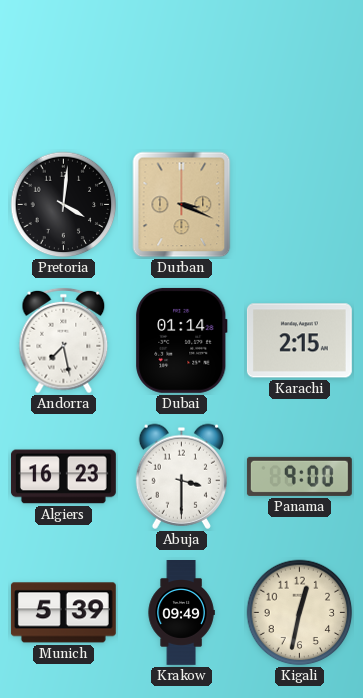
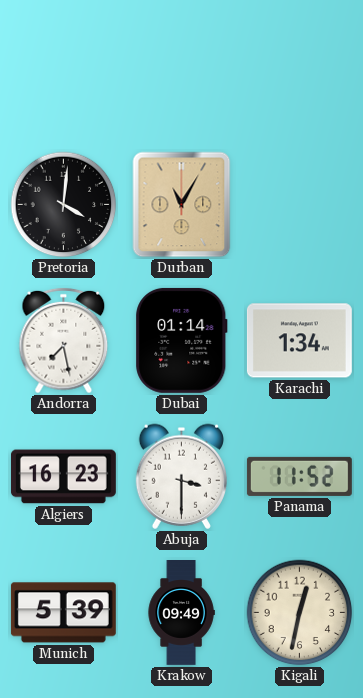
Durban: 3:19 -> 11:05
Karachi: 2:15 -> 1:34
Panama: 9:00 -> 11:52
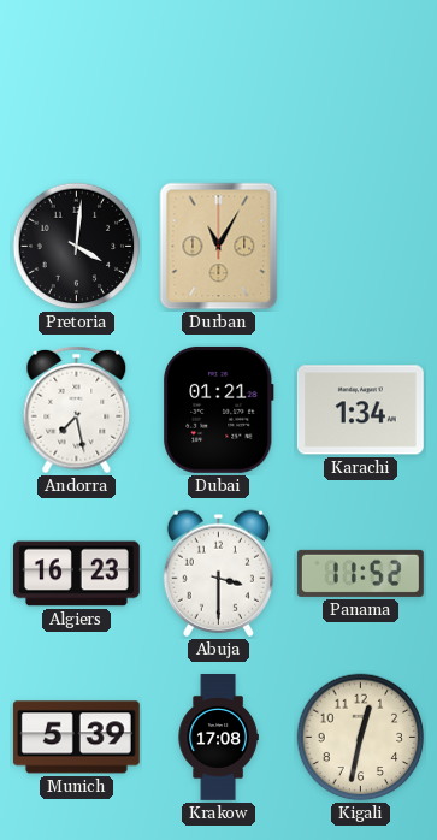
Dubai: 01:14 -> 01:21
Krakow: 09:49 -> 17:08
